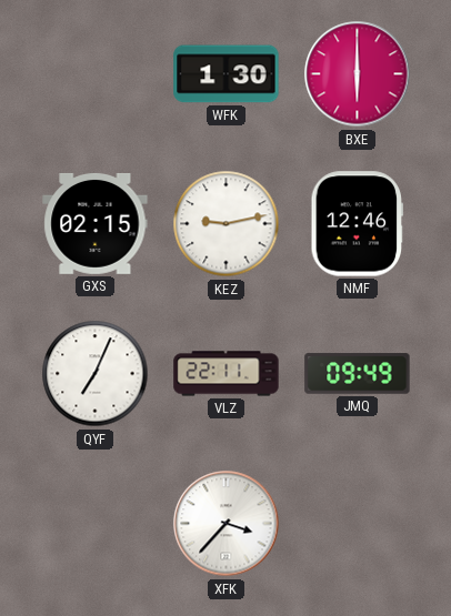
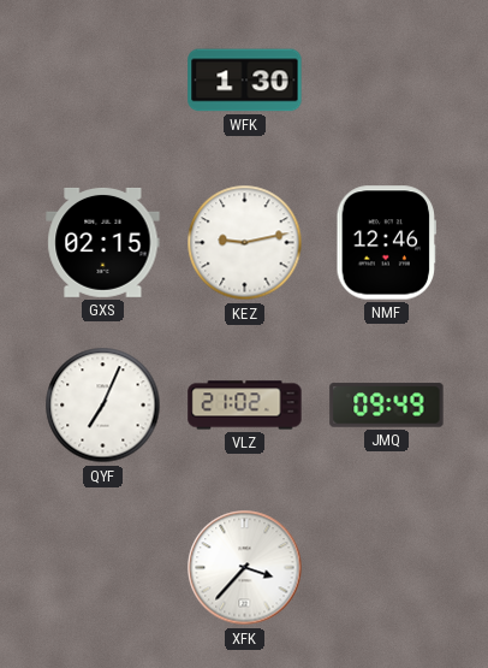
BXE: 6:00 -> none
VLZ: 22:11 -> 21:02
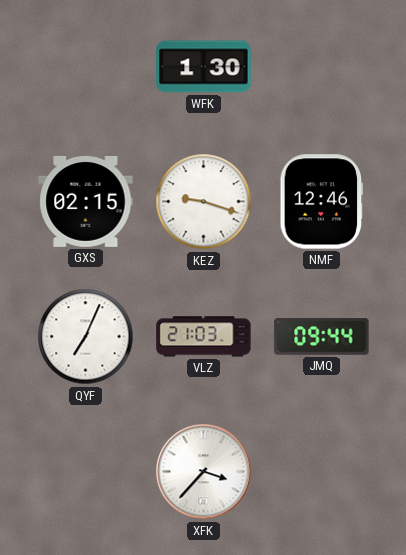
KEZ: 9:13 -> 9:18
VLZ: 21:02 -> 21:03
JMQ: 09:49 -> 09:44
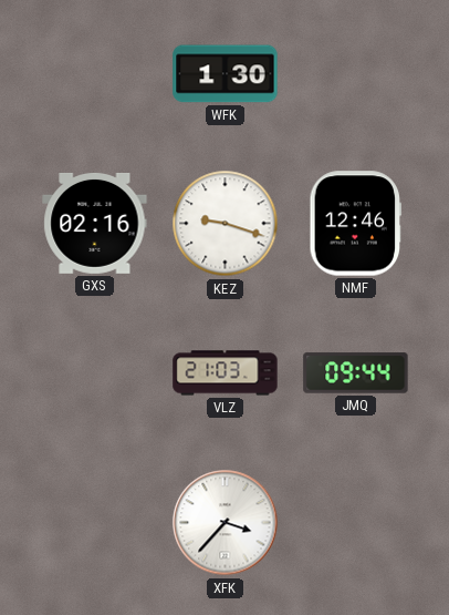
GXS: 02:15 -> 02:16
QYF: 7:04 -> none
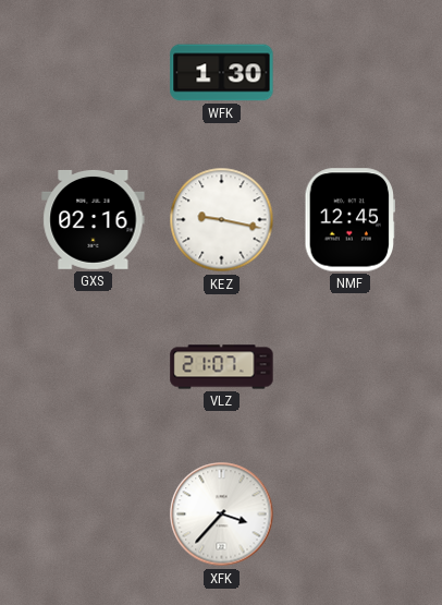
KEZ: 9:18 -> 9:17
NMF: 12:46 -> 12:45
VLZ: 21:03 -> 21:07
JMQ: 09:44 -> none
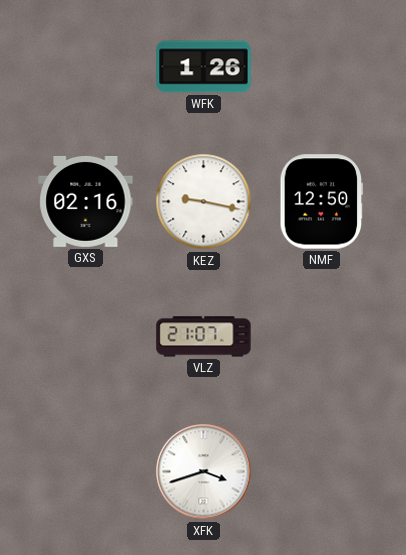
WFK: 1:30 -> 1:26
NMF: 12:45 -> 12:50
XFK: 3:37 -> 3:42
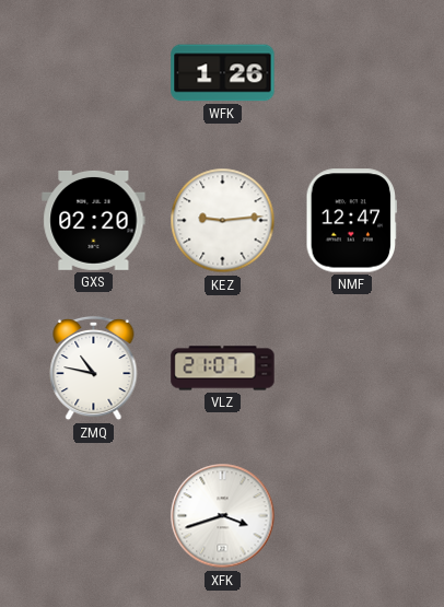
GXS: 02:16 -> 02:20
KEZ: 9:17 -> 9:14
NMF: 12:50 -> 12:47
ZMQ: none -> 10:47
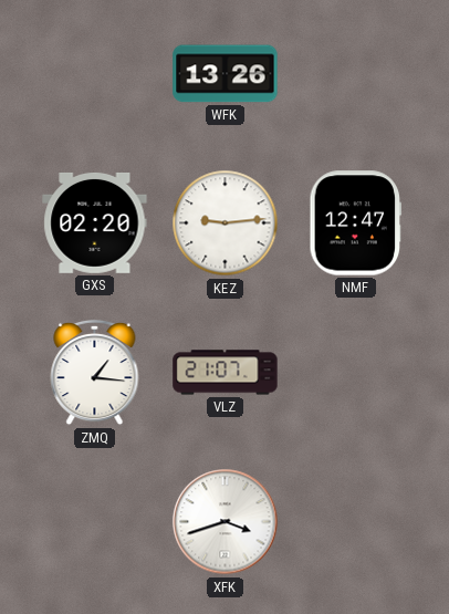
WFK: 1:26 -> 13:26
ZMQ: 10:47 -> 1:16
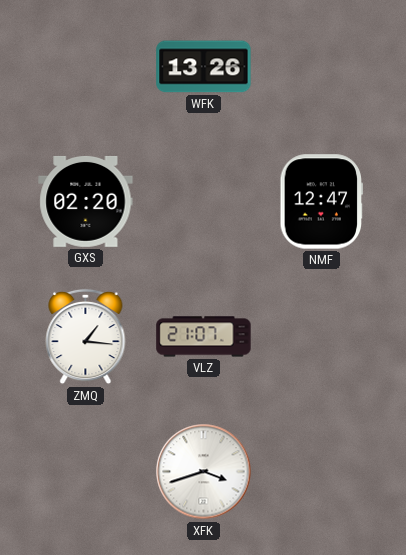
KEZ: 9:14 -> none
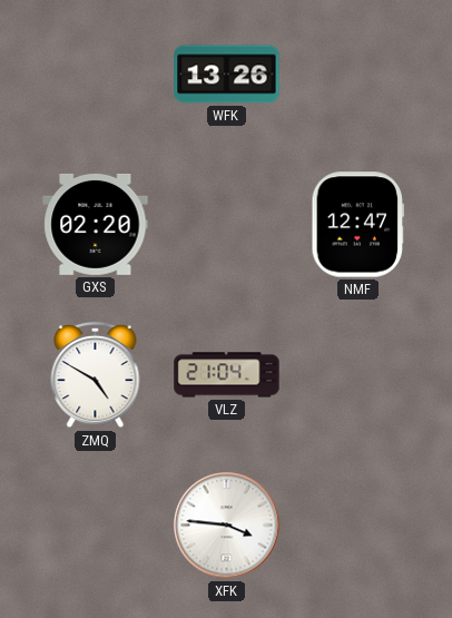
ZMQ: 1:16 -> 4:50
VLZ: 21:07 -> 21:04
XFK: 3:42 -> 3:46
